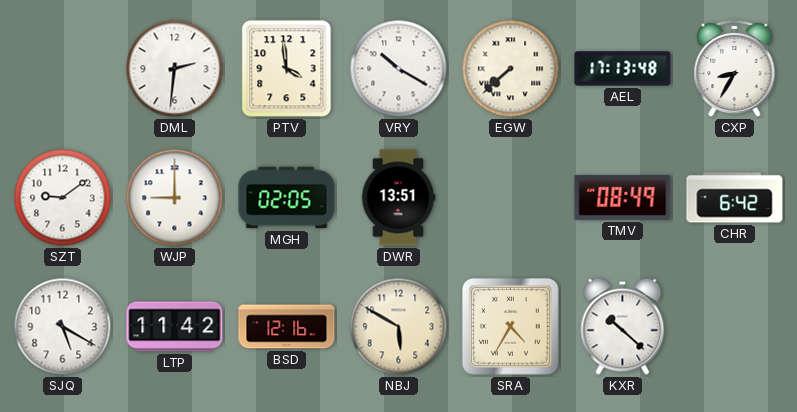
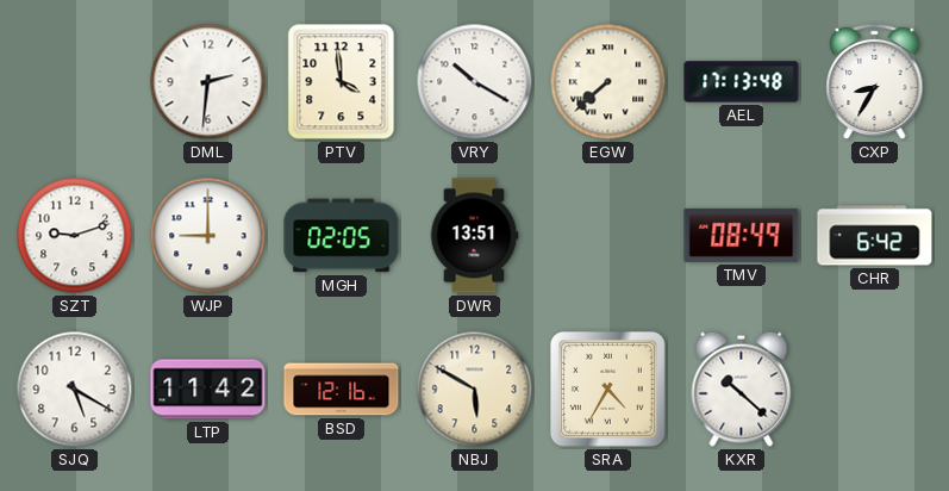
SZT: 9:09 -> 9:12
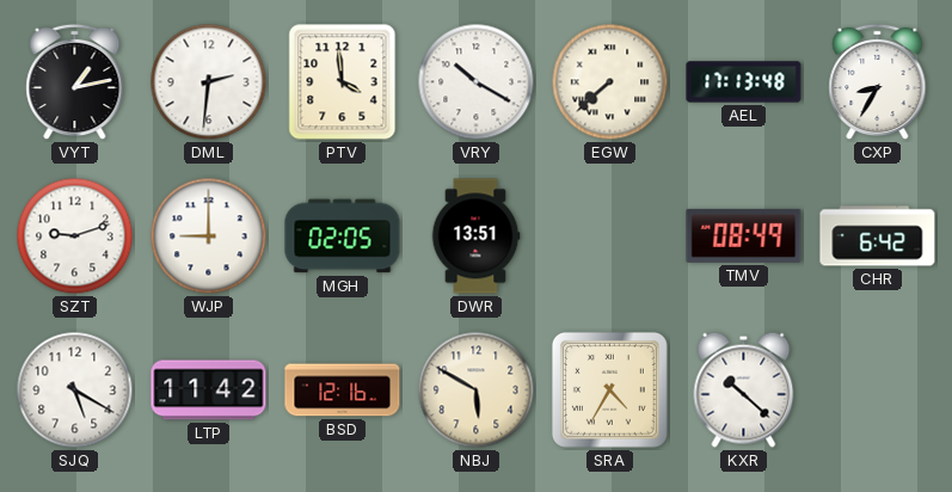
VYT: none -> 1:13
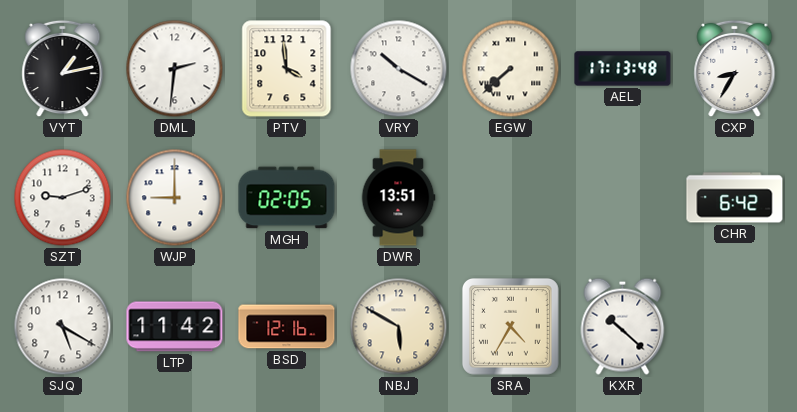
TMV: 08:49 -> none
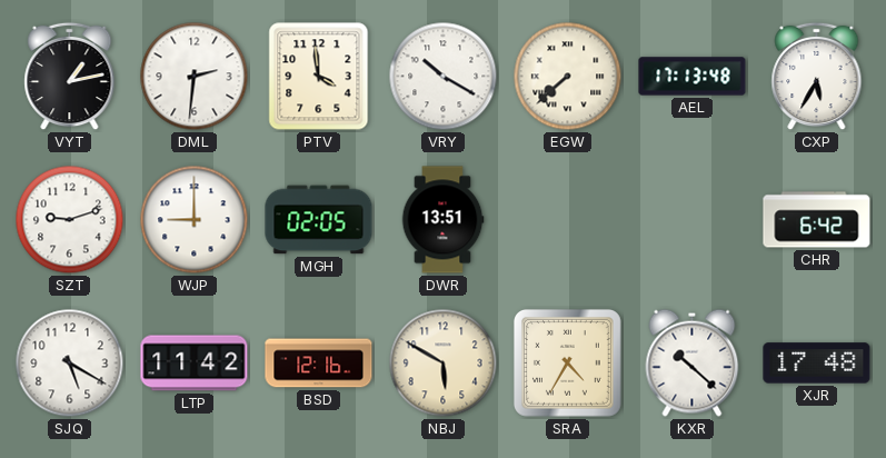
CXP: 8:35 -> 5:35
XJR: none -> 17:48
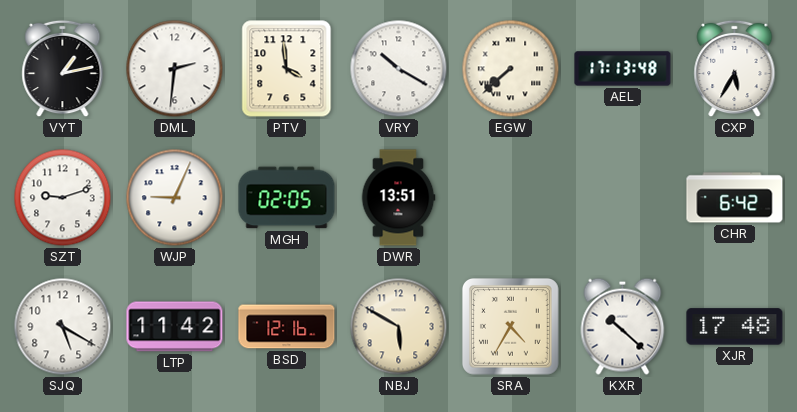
WJP: 9:00 -> 9:04
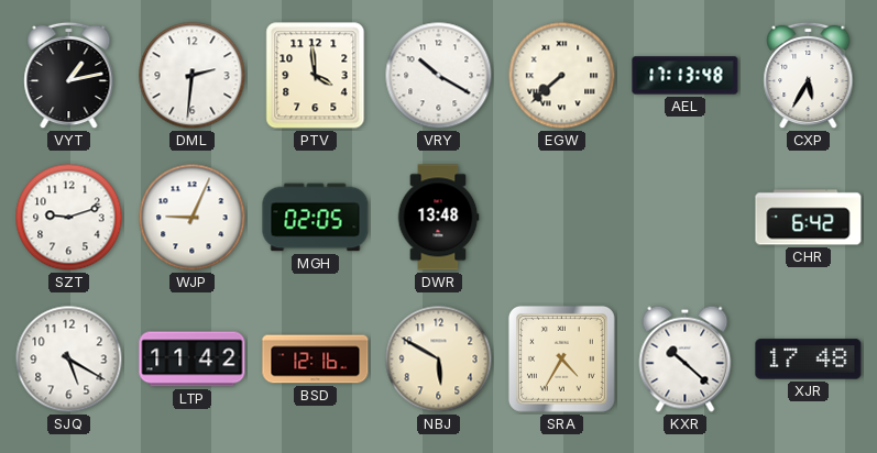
DWR: 13:51 -> 13:48
